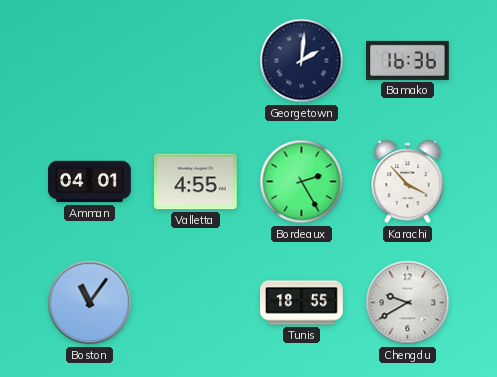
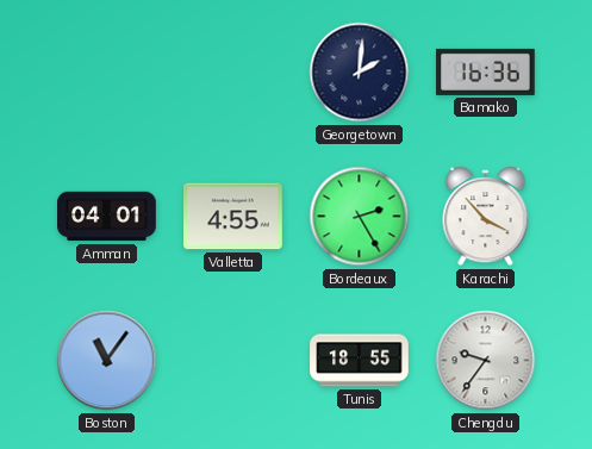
Chengdu: 9:40 -> 9:36
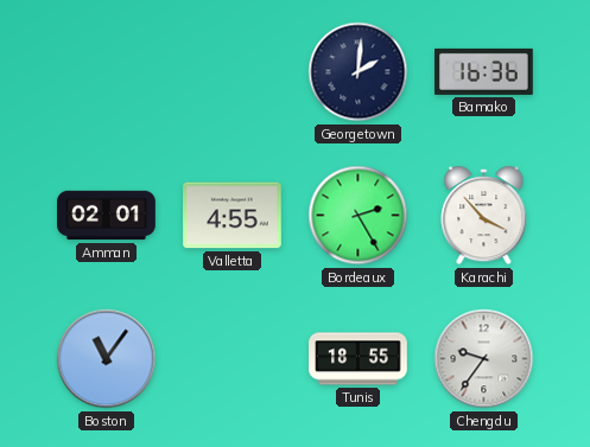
Amman: 04:01 -> 02:01
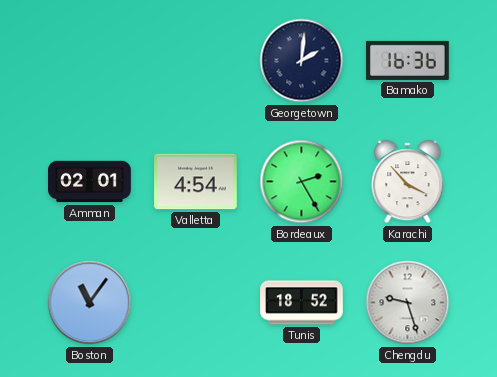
Valletta: 4:55 -> 4:54
Tunis: 18:55 -> 18:52
Chengdu: 9:36 -> 9:27
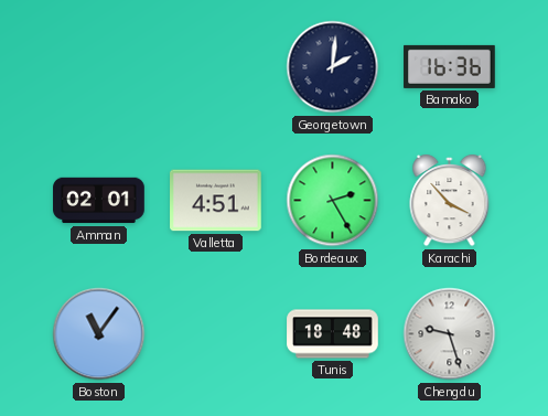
Valletta: 4:54 -> 4:51
Tunis: 18:52 -> 18:48
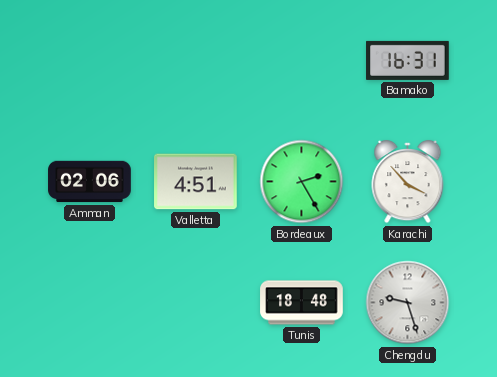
Georgetown: 2:01 -> none
Bamako: 16:36 -> 16:31
Amman: 02:01 -> 02:06
Boston: 11:06 -> none
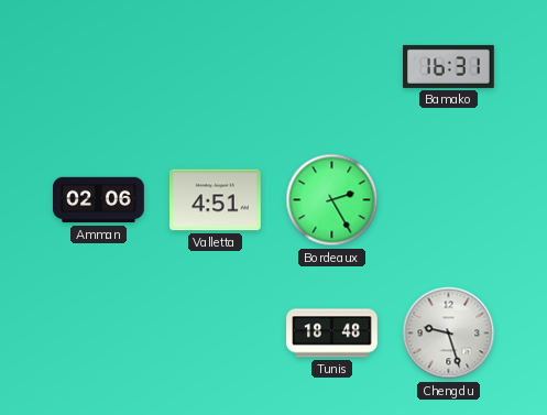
Karachi: 3:53 -> none
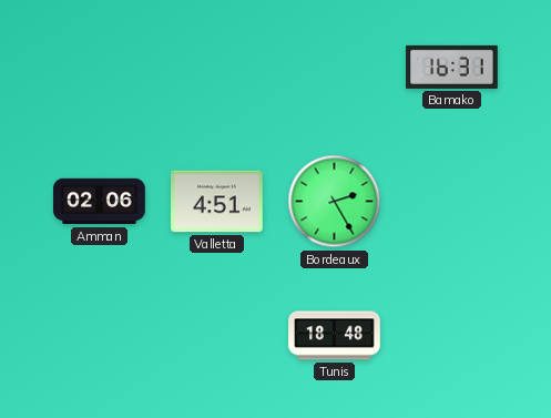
Chengdu: 9:27 -> none
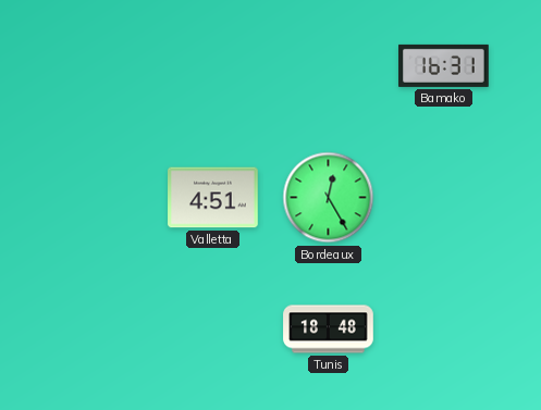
Amman: 02:06 -> none
Bordeaux: 2:25 -> 12:25
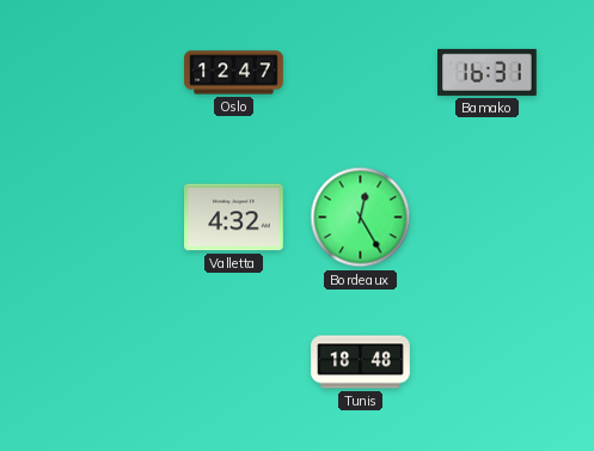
Oslo: none -> 12:47
Valletta: 4:51 -> 4:32
